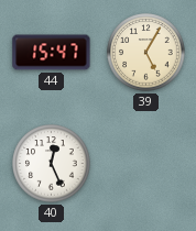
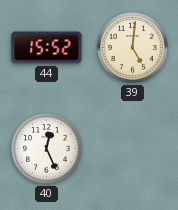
44: 15:47 -> 15:52
39: 5:05 -> 5:01
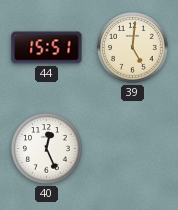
44: 15:52 -> 15:51
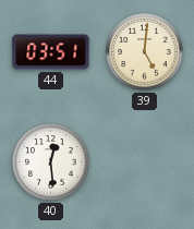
44: 15:51 -> 03:51
40: 12:26 -> 12:29
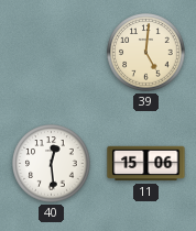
44: 03:51 -> none
11: none -> 15:06
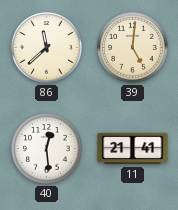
86: none -> 11:38
11: 15:06 -> 21:41
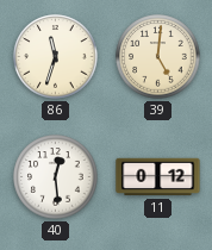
86: 11:38 -> 11:33
11: 21:41 -> 0:12
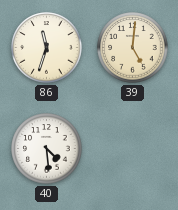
40: 12:29 -> 4:29
11: 0:12 -> none
